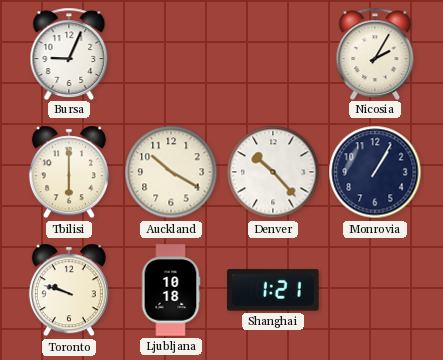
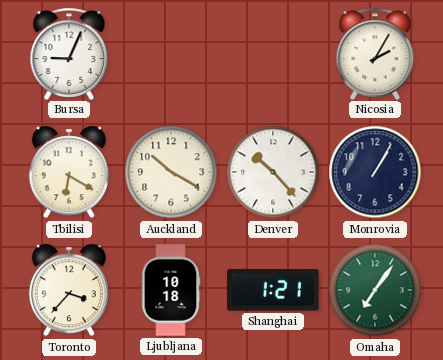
Tbilisi: 6:00 -> 6:20
Toronto: 9:48 -> 3:37
Omaha: none -> 7:06
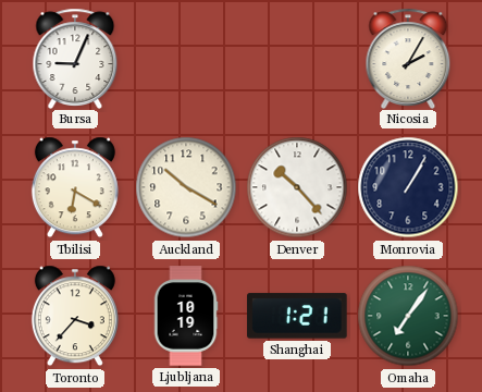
Ljubljana: 10:18 -> 10:19
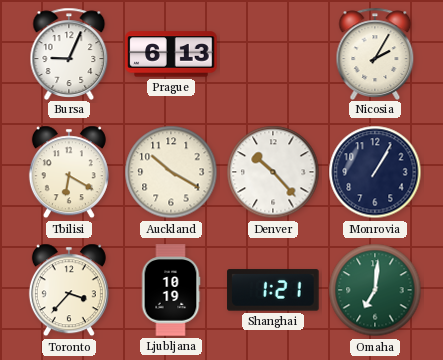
Prague: none -> 6:13
Omaha: 7:06 -> 7:01
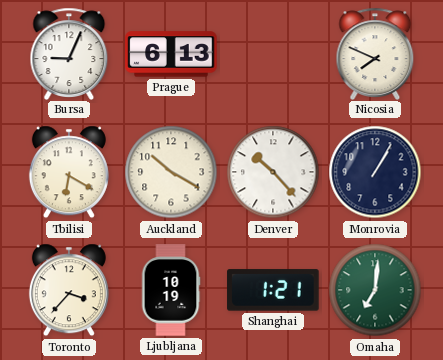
Nicosia: 2:05 -> 7:49
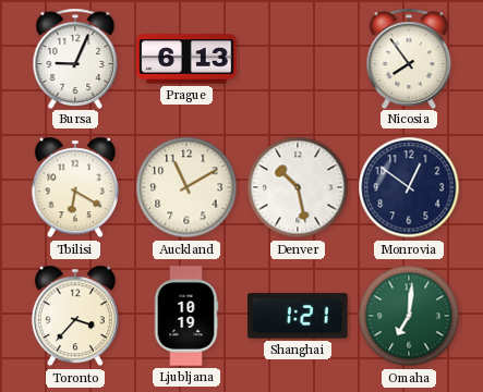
Nicosia: 7:49 -> 7:54
Auckland: 10:20 -> 11:10
Denver: 10:23 -> 10:28
Monrovia: 1:05 -> 12:51
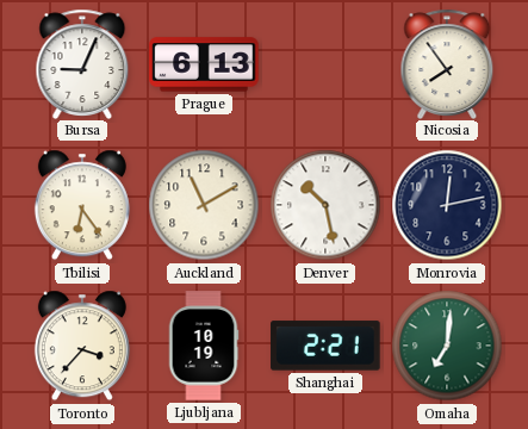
Tbilisi: 6:20 -> 6:24
Monrovia: 12:51 -> 12:13
Shanghai: 1:21 -> 2:21
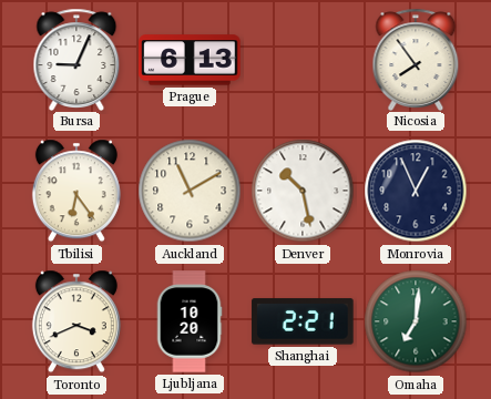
Monrovia: 12:13 -> 12:56
Toronto: 3:37 -> 3:41
Ljubljana: 10:19 -> 10:20
